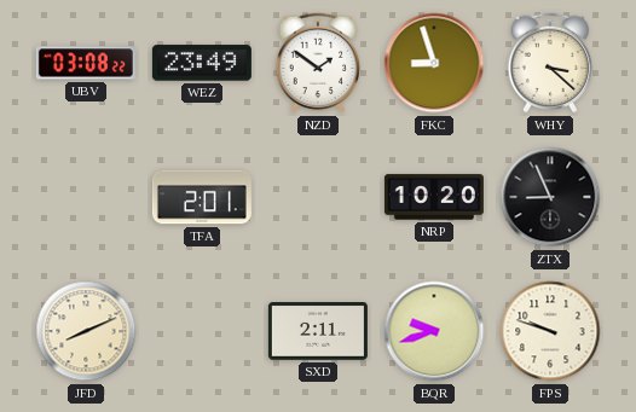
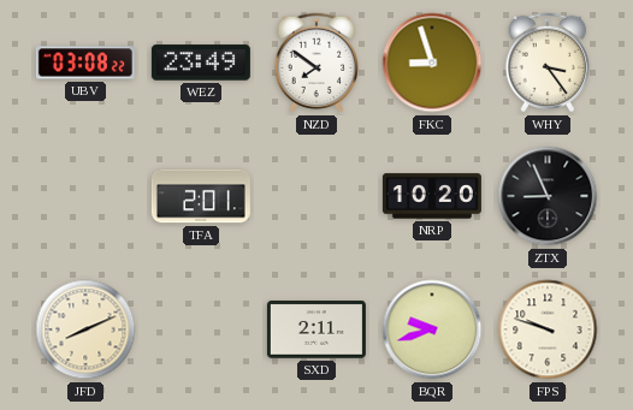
NZD: 1:51 -> 7:51
WHY: 3:22 -> 3:24
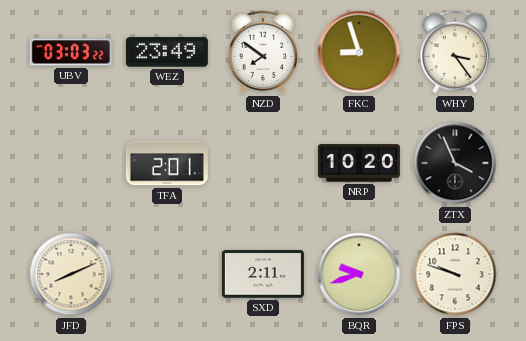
UBV: 03:08 -> 03:03
ZTX: 8:56 -> 3:56
